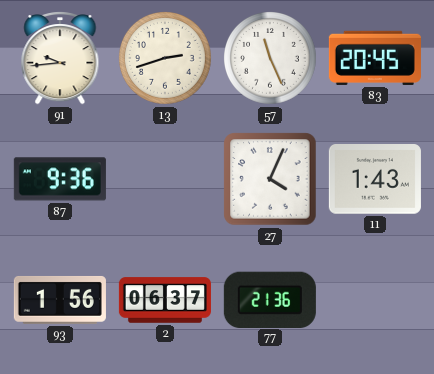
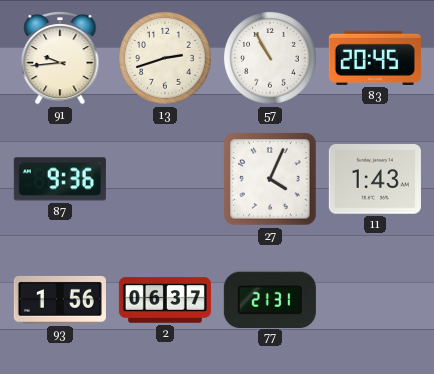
57: 11:26 -> 10:55
77: 21:36 -> 21:31
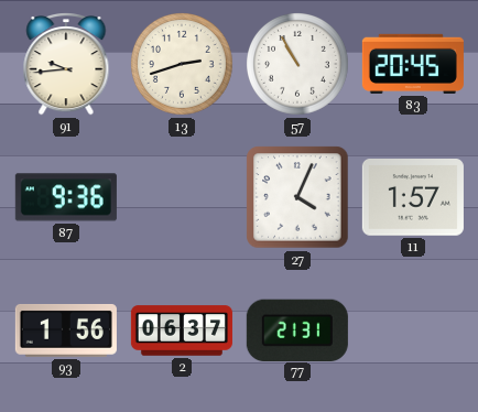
11: 1:43 -> 1:57
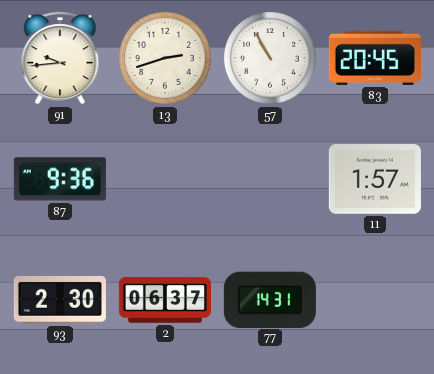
27: 4:04 -> none
93: 1:56 -> 2:30
77: 21:31 -> 14:31
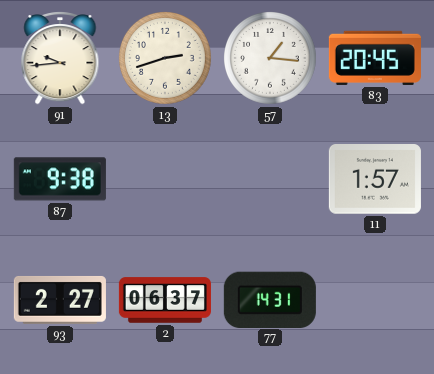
57: 10:55 -> 1:16
87: 9:36 -> 9:38
93: 2:30 -> 2:27
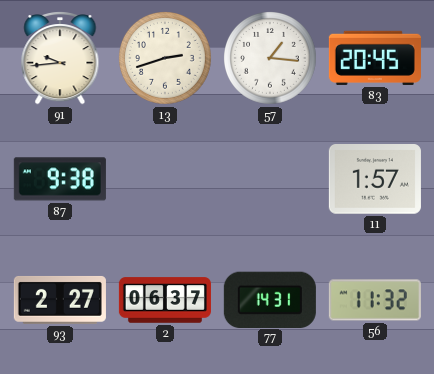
56: none -> 11:32
